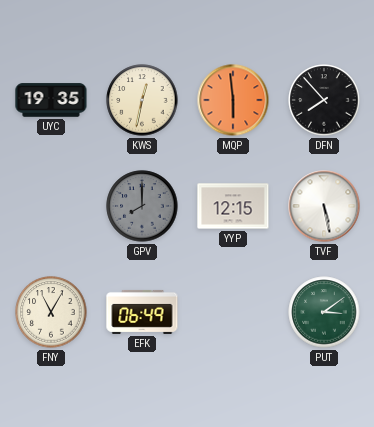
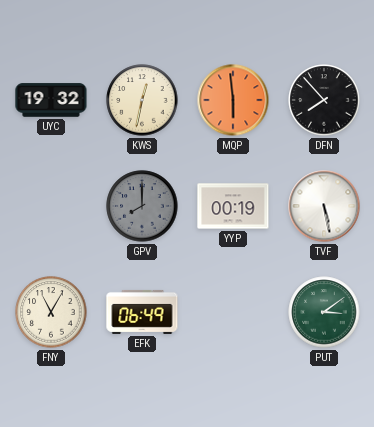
UYC: 19:35 -> 19:32
YYP: 12:15 -> 00:19
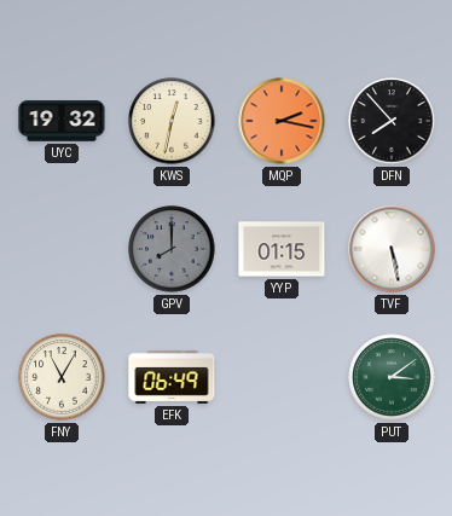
MQP: 5:59 -> 2:17
YYP: 00:19 -> 01:15
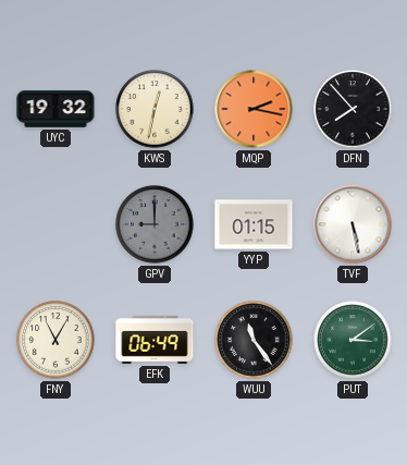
GPV: 8:00 -> 9:00
WUU: none -> 11:24
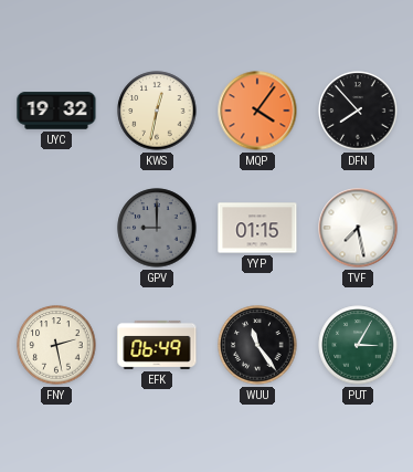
MQP: 2:17 -> 4:06
TVF: 5:28 -> 7:28
FNY: 11:05 -> 2:28
PUT: 3:09 -> 3:05
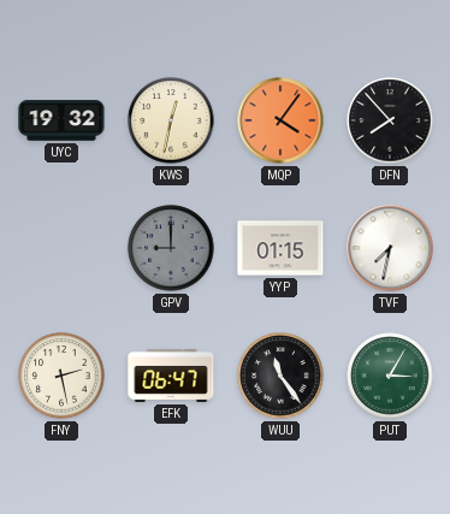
TVF: 7:28 -> 7:32
EFK: 06:49 -> 06:47
